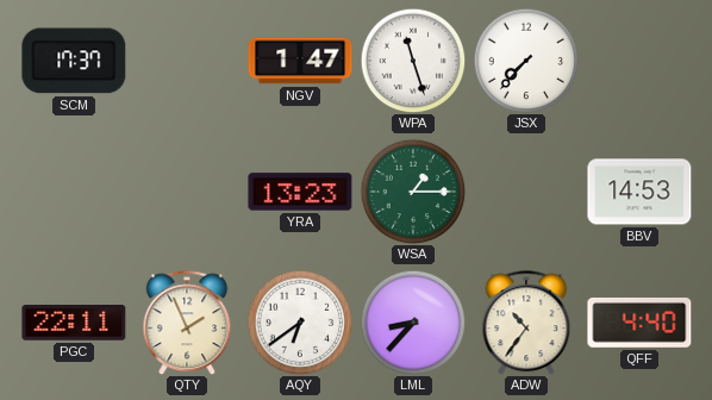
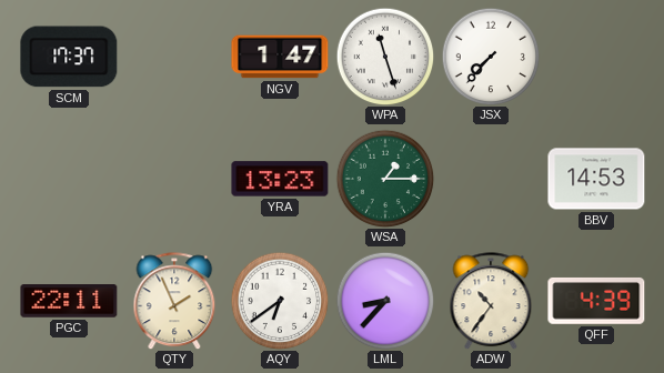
QFF: 4:40 -> 4:39
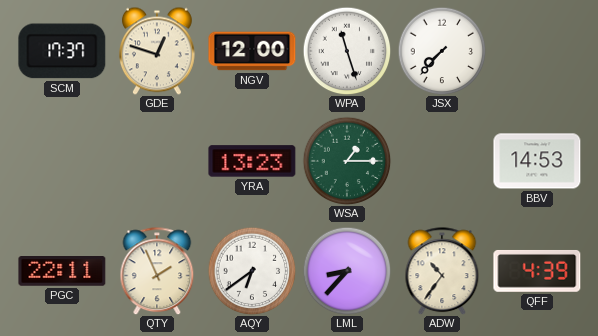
GDE: none -> 12:48
NGV: 1:47 -> 12:00
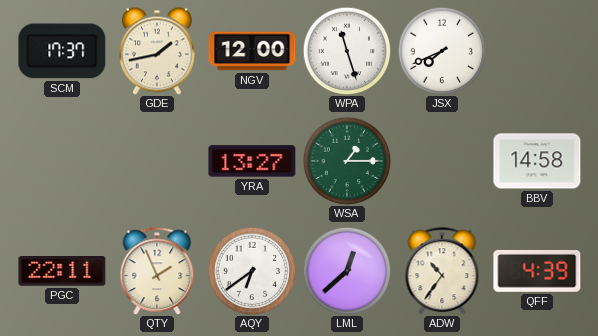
GDE: 12:48 -> 1:43
JSX: 7:37 -> 7:41
YRA: 13:23 -> 13:27
BBV: 14:53 -> 14:58
LML: 8:37 -> 12:38
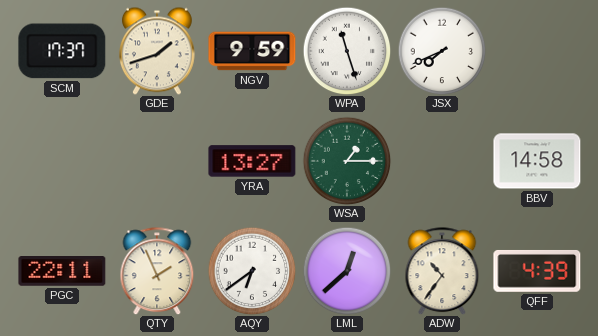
GDE: 1:43 -> 1:42
NGV: 12:00 -> 9:59
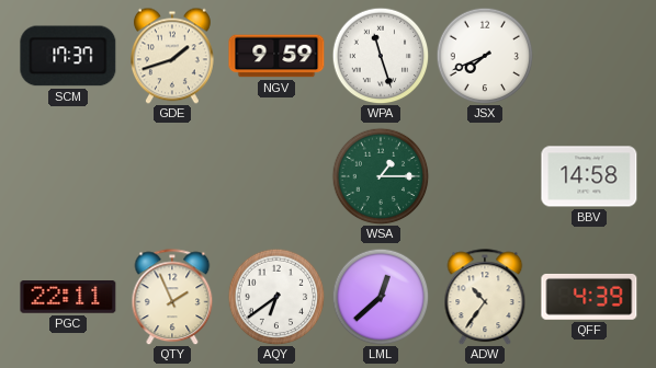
YRA: 13:27 -> none
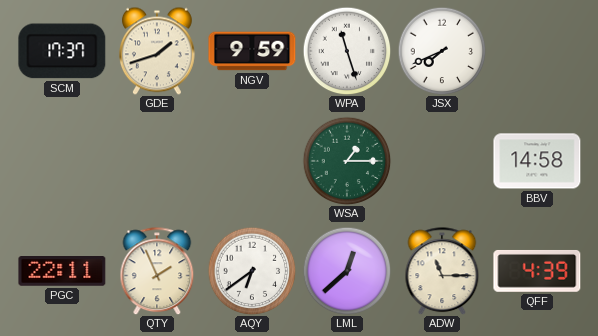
ADW: 10:36 -> 11:15
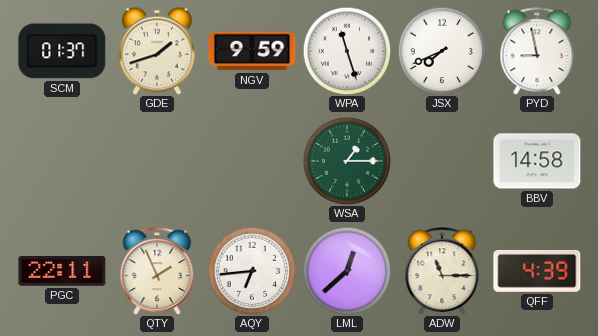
SCM: 17:37 -> 01:37
PYD: none -> 8:58
AQY: 6:39 -> 6:44
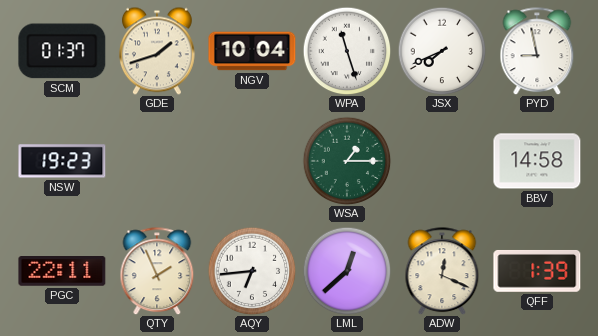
NGV: 9:59 -> 10:04
NSW: none -> 19:23
ADW: 11:15 -> 12:19
QFF: 4:39 -> 1:39
